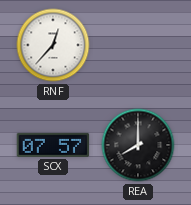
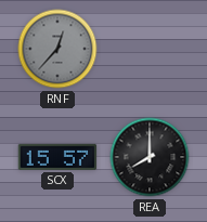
RNF dial: white -> grey
SCX: 07:57 -> 15:57
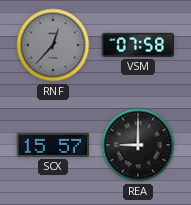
VSM: none -> 07:58
REA: 8:00 -> 9:00
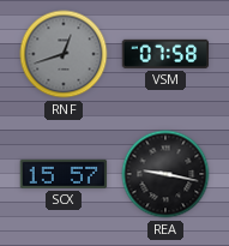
RNF: 12:37 -> 12:42
REA: 9:00 -> 9:17
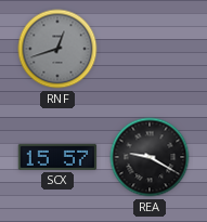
VSM: 07:58 -> none
REA: 9:17 -> 9:20
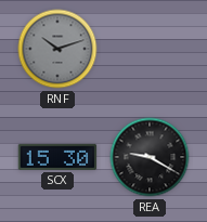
RNF: 12:42 -> 10:12
SCX: 15:57 -> 15:30
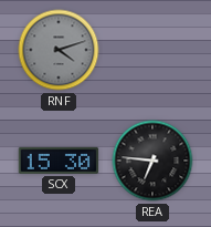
RNF: 10:12 -> 4:12
REA: 9:20 -> 6:46
